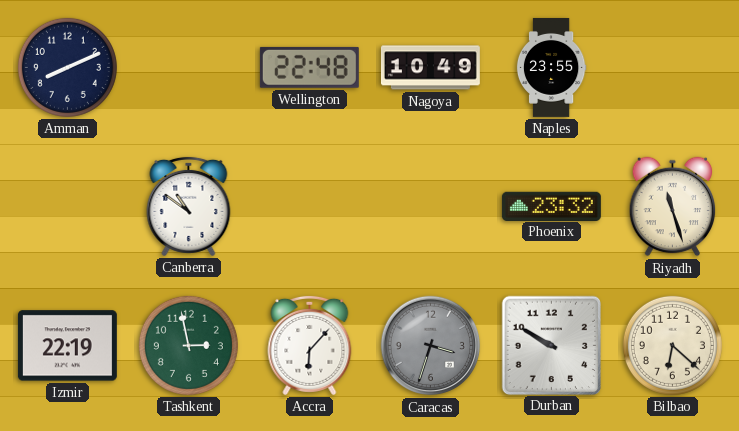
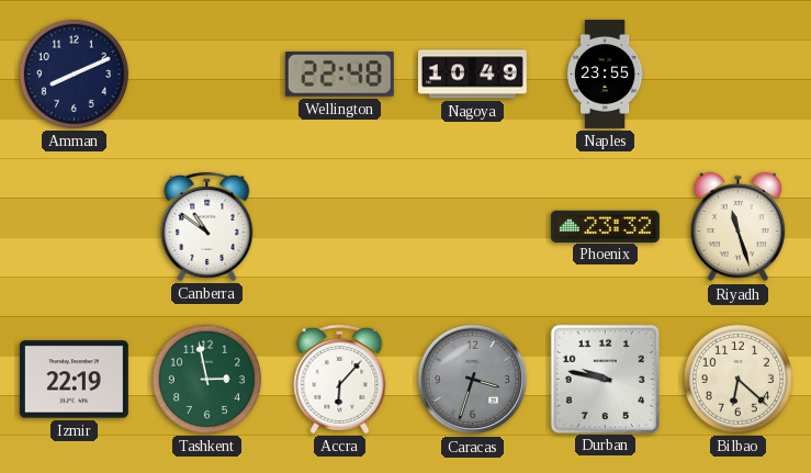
Durban: 9:50 -> 9:47
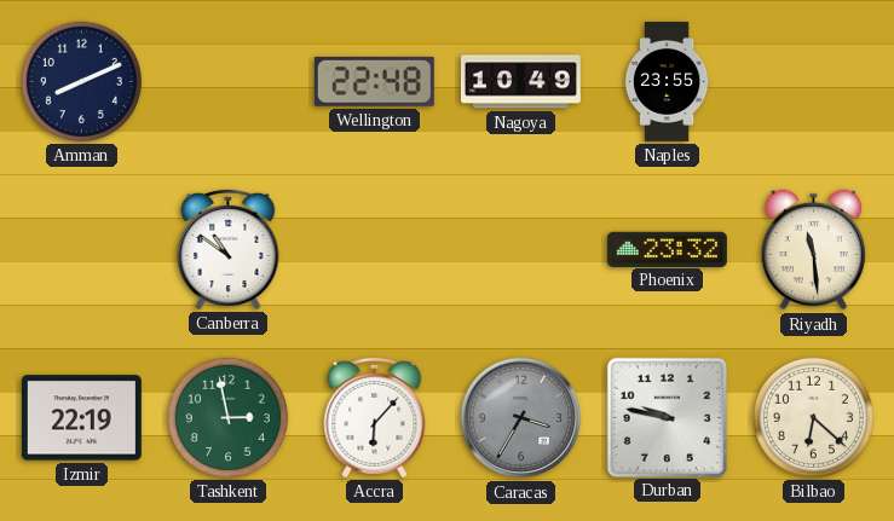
Riyadh: 11:27 -> 11:29
Caracas: 3:33 -> 3:35
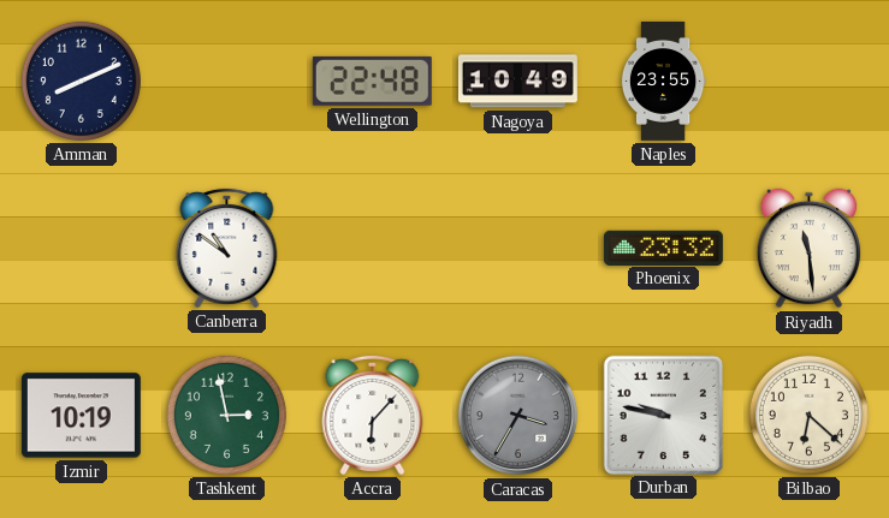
Izmir: 22:19 -> 10:19
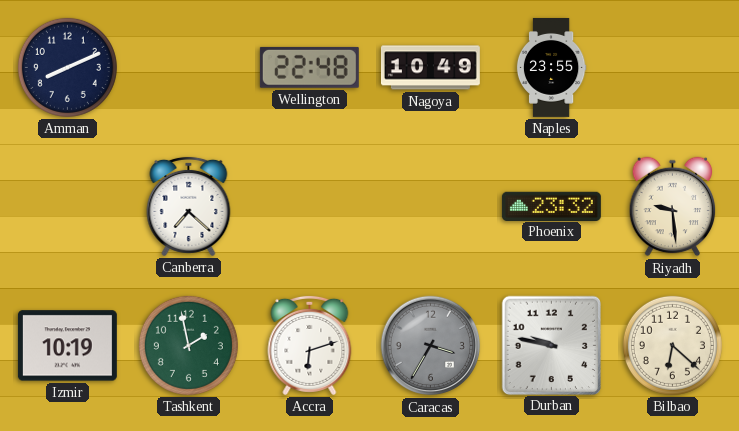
Canberra: 10:51 -> 7:22
Riyadh: 11:29 -> 9:29
Tashkent: 2:58 -> 1:58
Accra: 6:07 -> 6:12
